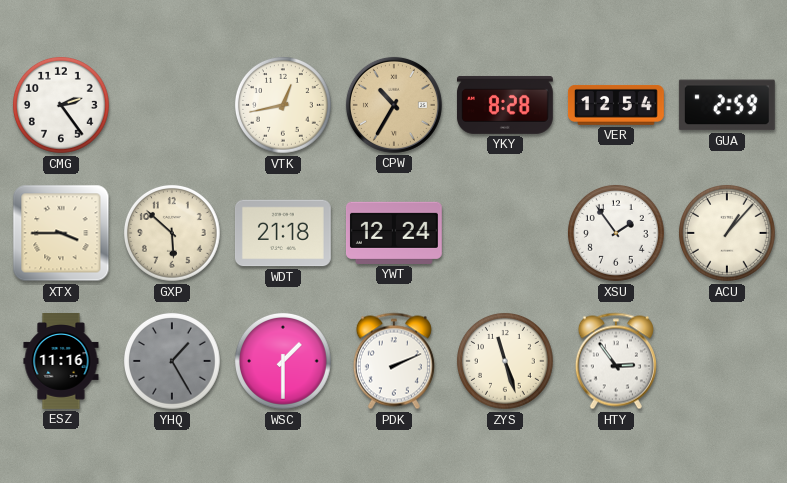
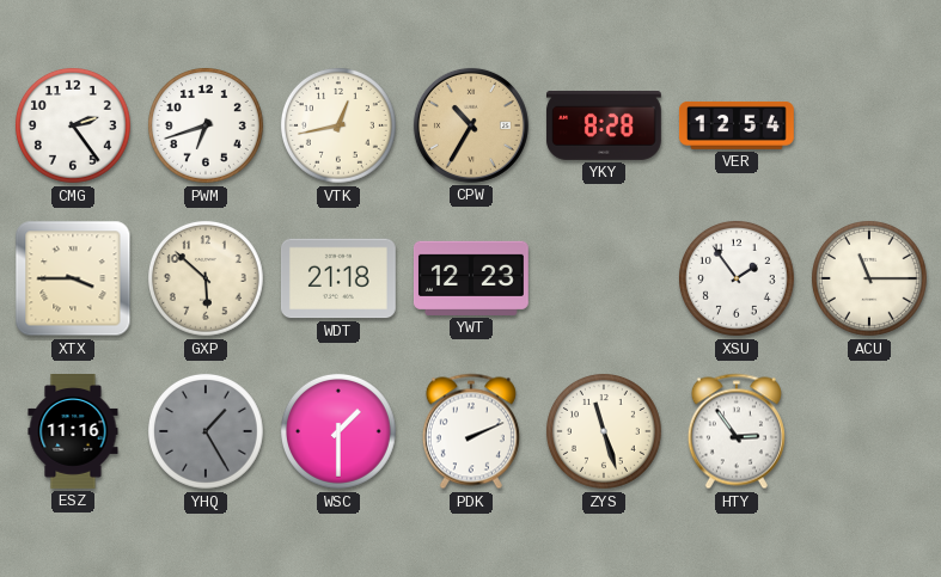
PWM: none -> 6:42
GUA: 2:59 -> none
YWT: 12:24 -> 12:23
ACU: 1:07 -> 11:15
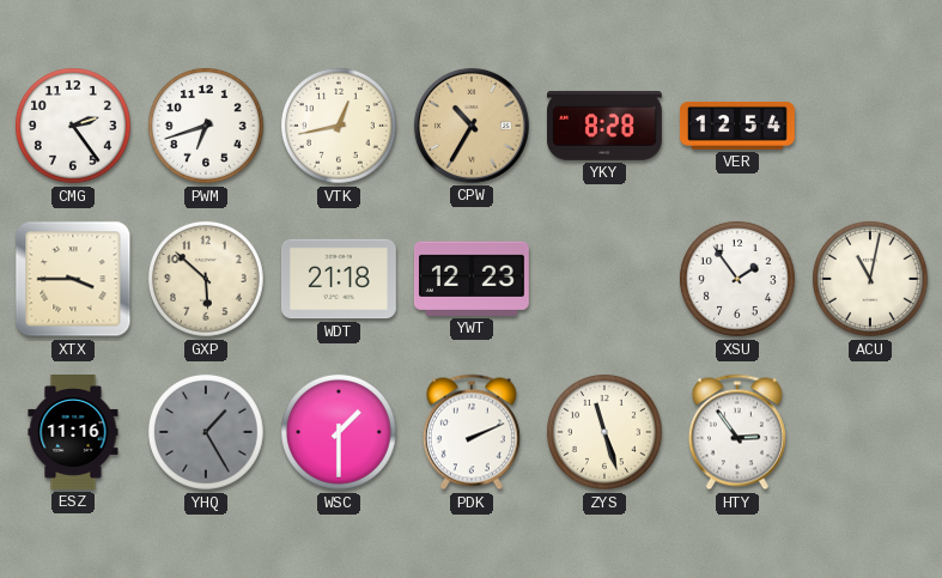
ACU: 11:15 -> 11:02
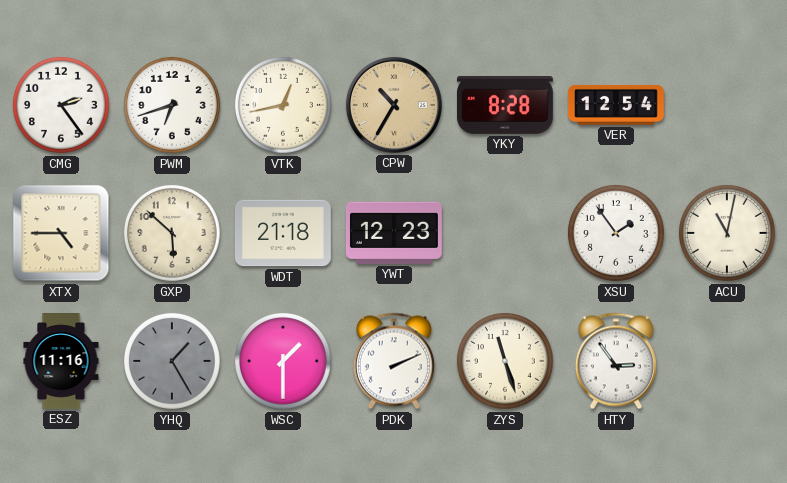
XTX: 3:45 -> 4:45
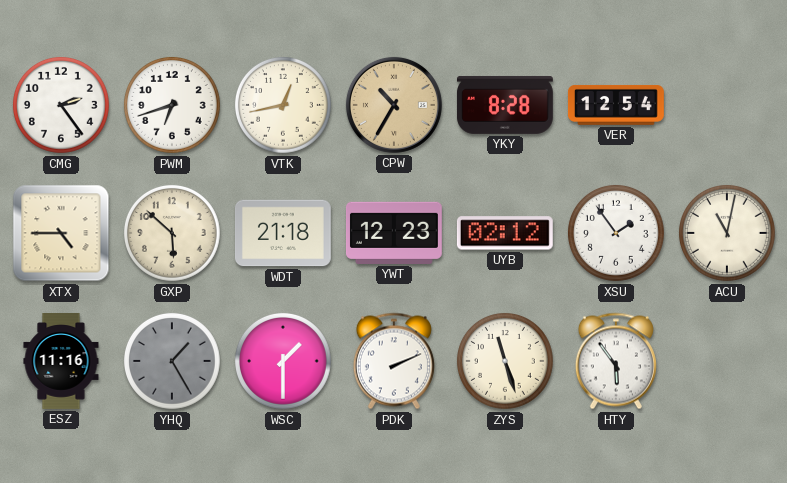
UYB: none -> 02:12
HTY: 2:54 -> 5:54
